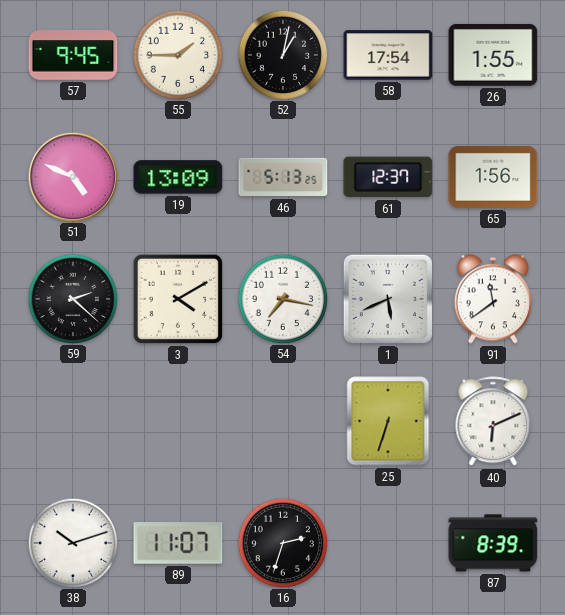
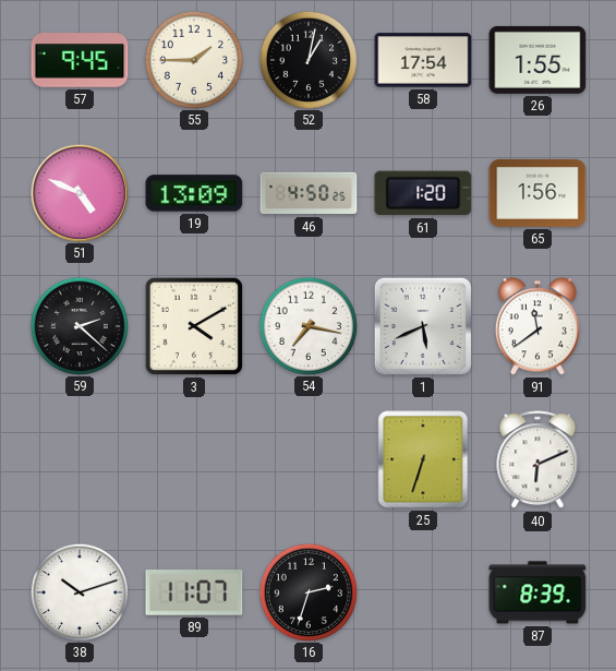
46: 5:13 -> 4:50
61: 12:37 -> 1:20
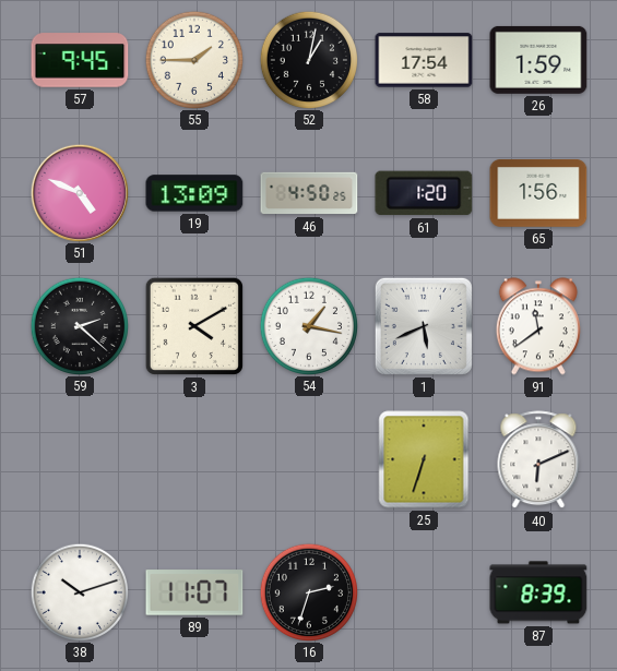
26: 1:55 -> 1:59
54: 7:17 -> 1:17
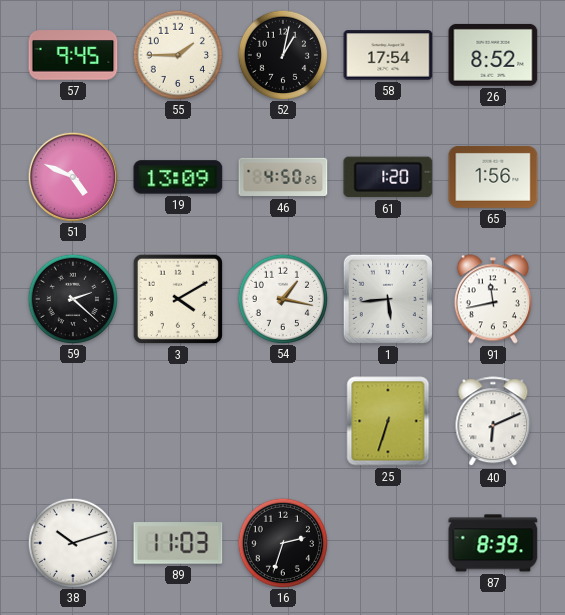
26: 1:59 -> 8:52
1: 5:41 -> 5:44
91: 11:39 -> 11:43
89: 11:07 -> 11:03
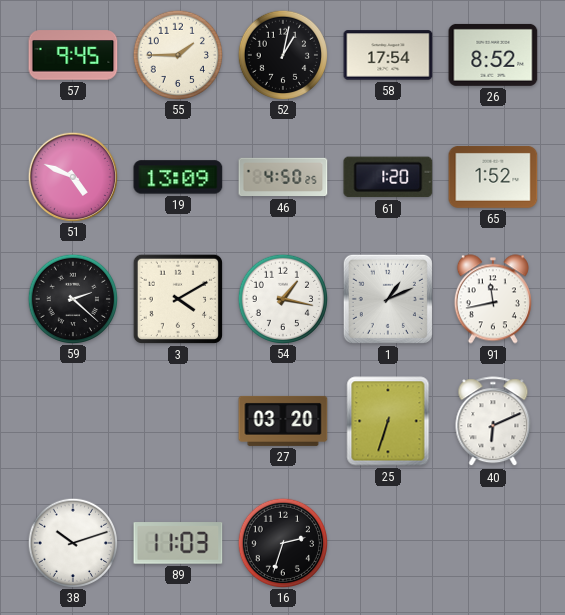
65: 1:56 -> 1:52
1: 5:44 -> 1:11
27: none -> 03:20
87: 8:39 -> none
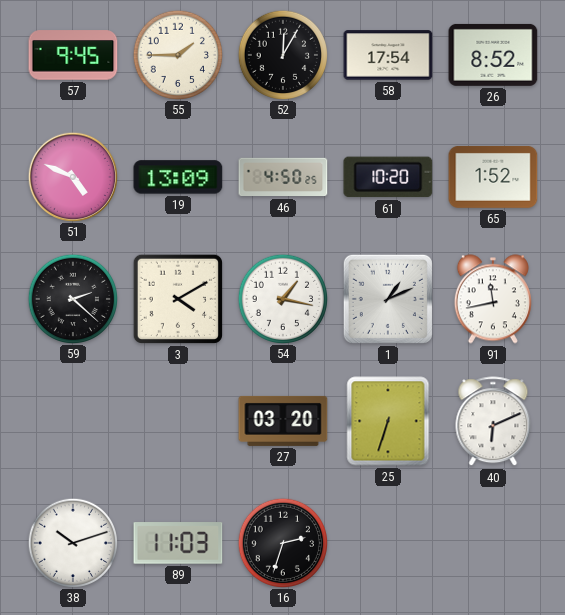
52: 1:02 -> 12:05
61: 1:20 -> 10:20
